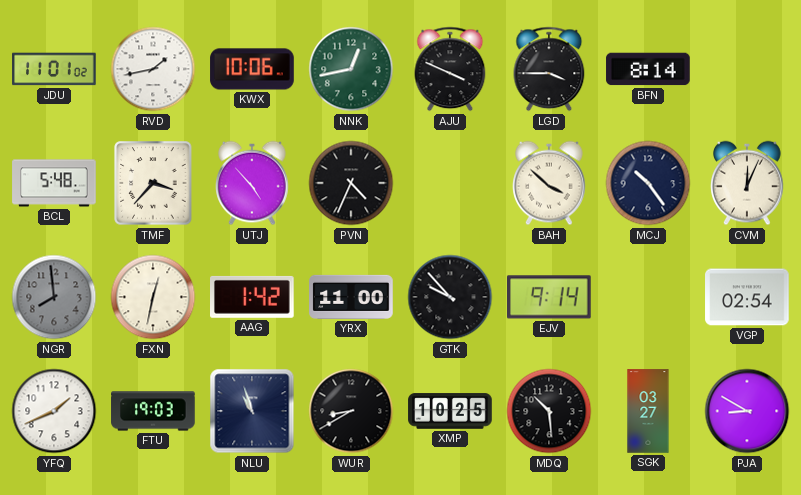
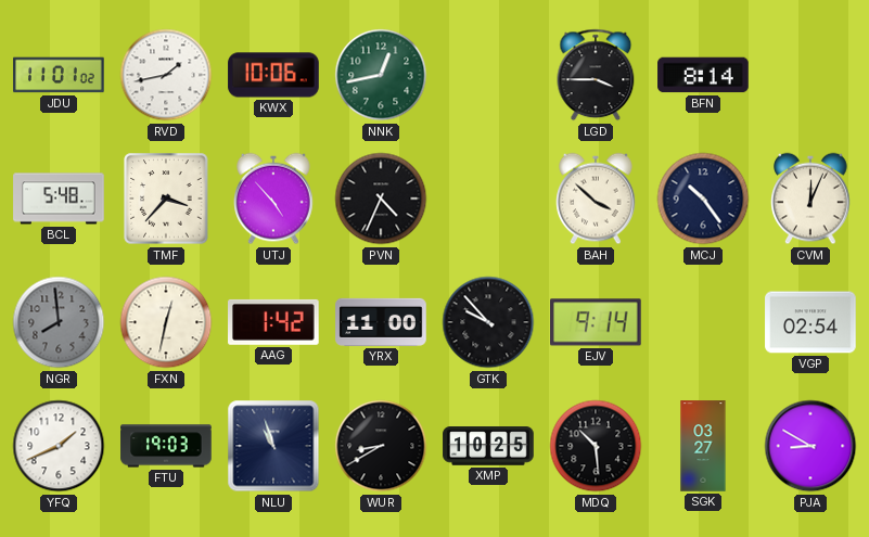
AJU: 3:49 -> none
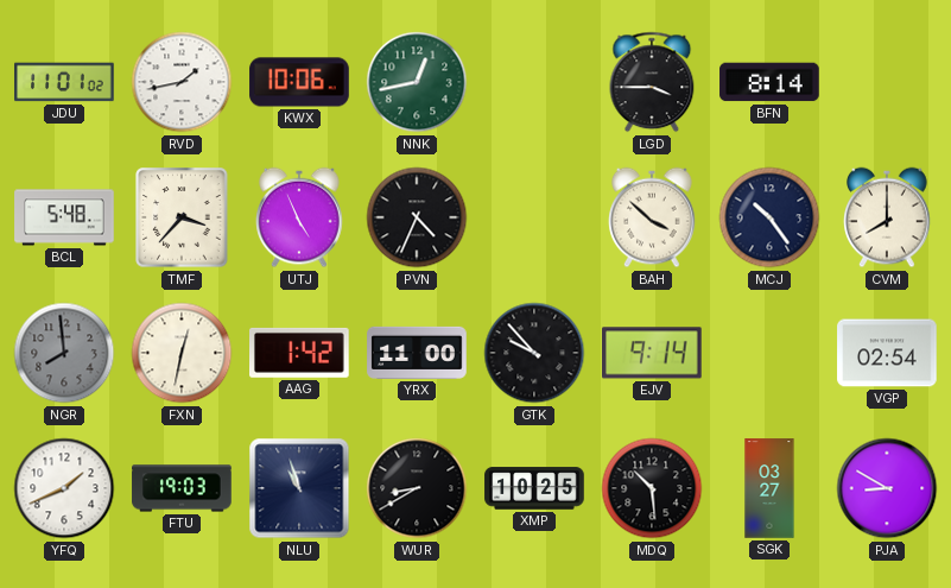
UTJ: 4:53 -> 4:56
CVM: 12:04 -> 8:00
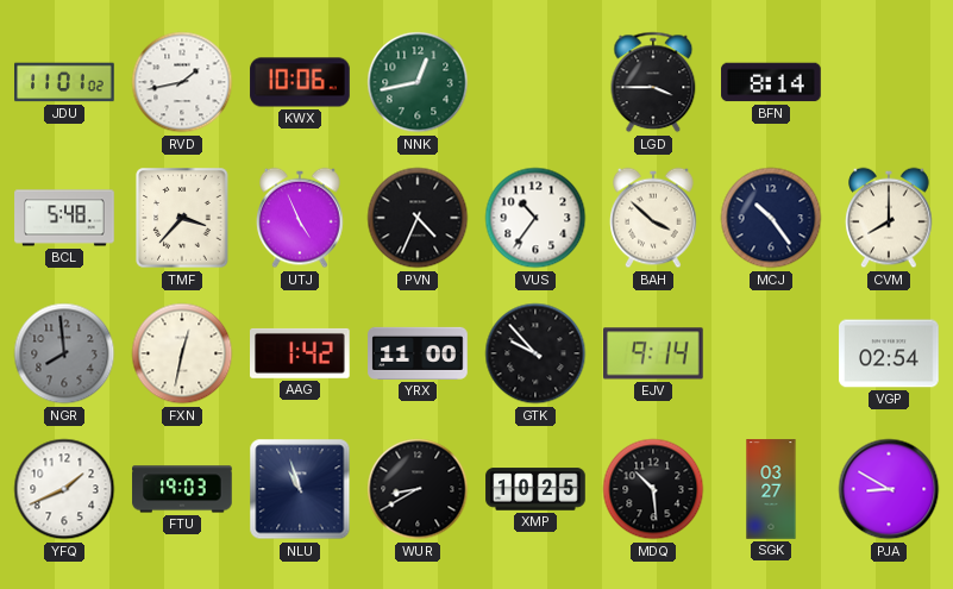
VUS: none -> 10:36
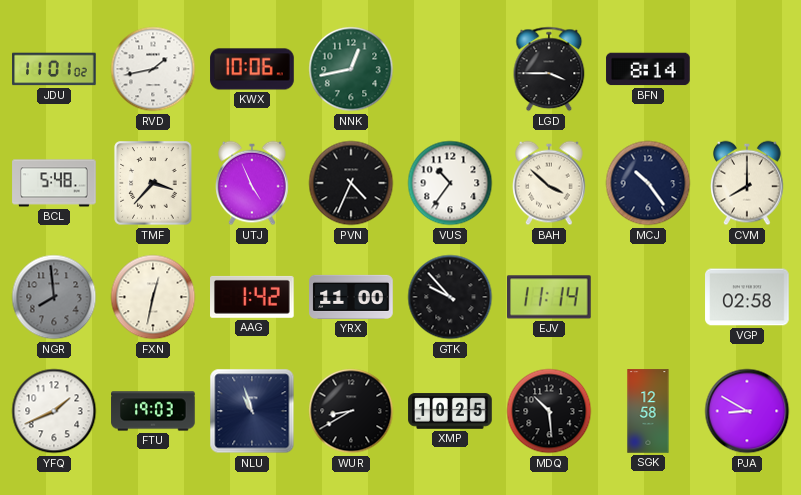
EJV: 9:14 -> 11:14
VGP: 02:54 -> 02:58
SGK: 03:27 -> 12:58
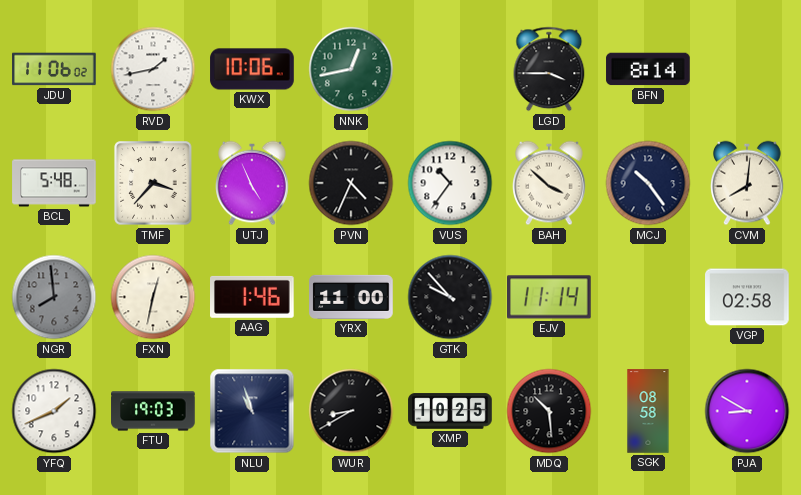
JDU: 11:01 -> 11:06
CVM: 8:00 -> 8:01
AAG: 1:42 -> 1:46
SGK: 12:58 -> 08:58
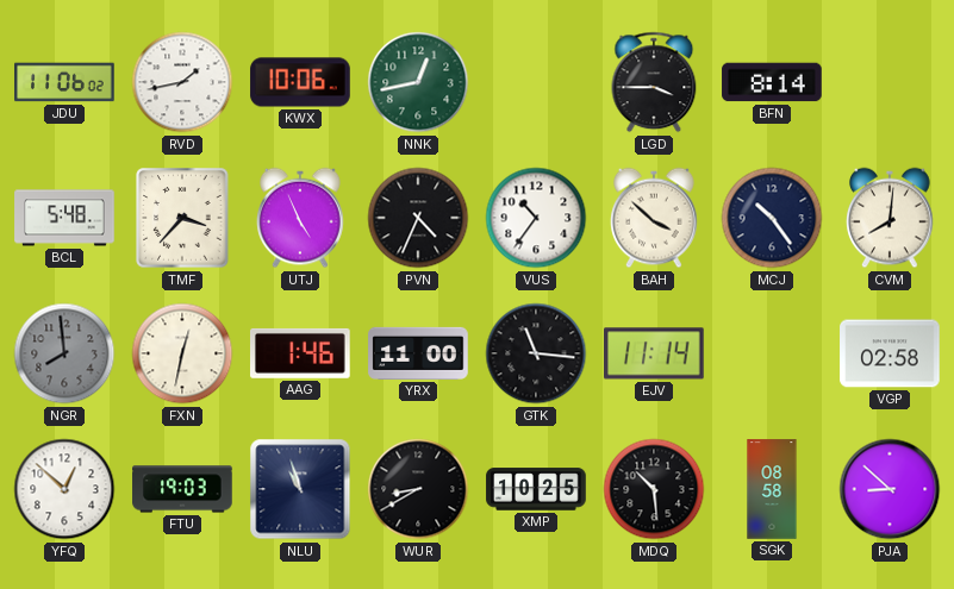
GTK: 9:53 -> 11:16
YFQ: 1:41 -> 12:52
PJA: 8:50 -> 8:52
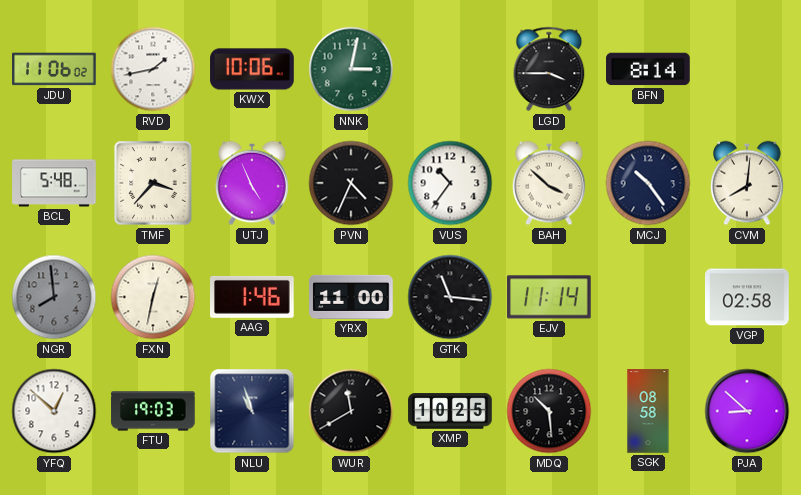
NNK: 12:43 -> 3:02
WUR: 8:40 -> 11:40
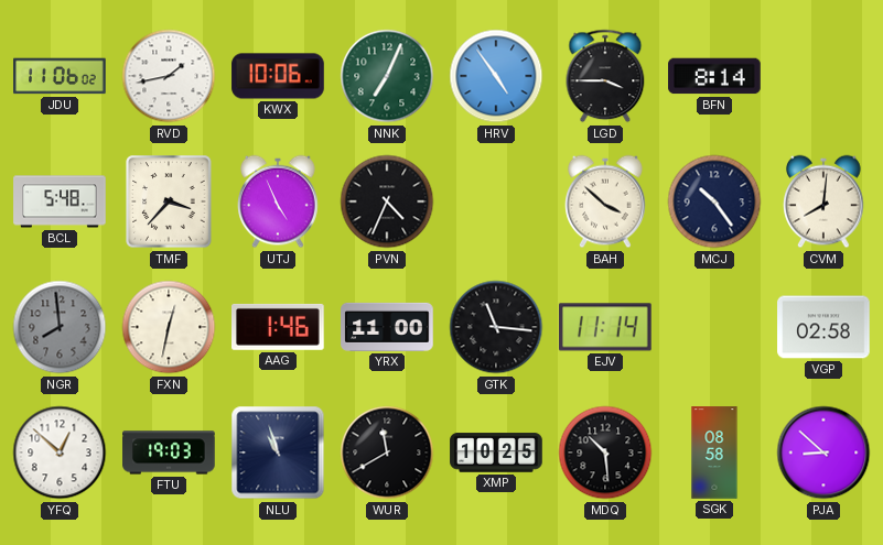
NNK: 3:02 -> 7:04
HRV: none -> 4:54
VUS: 10:36 -> none
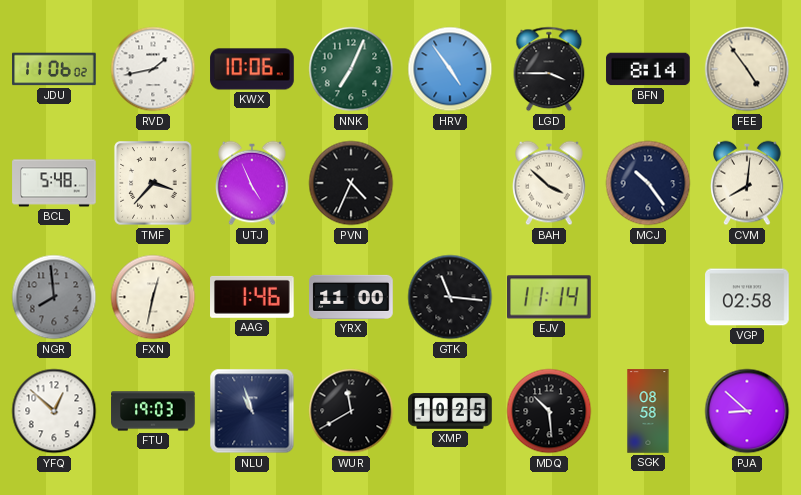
FEE: none -> 4:54
